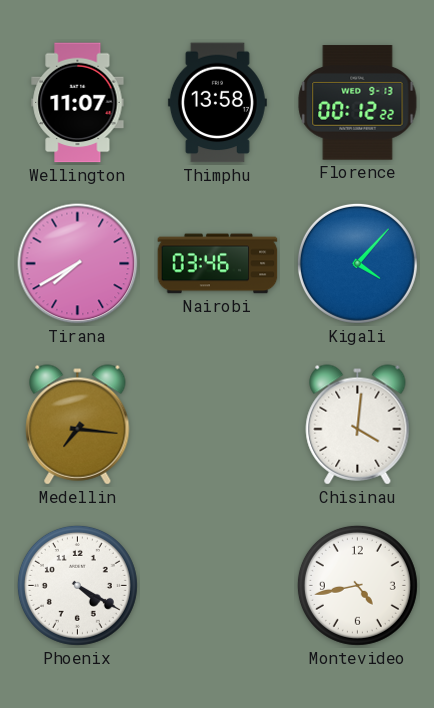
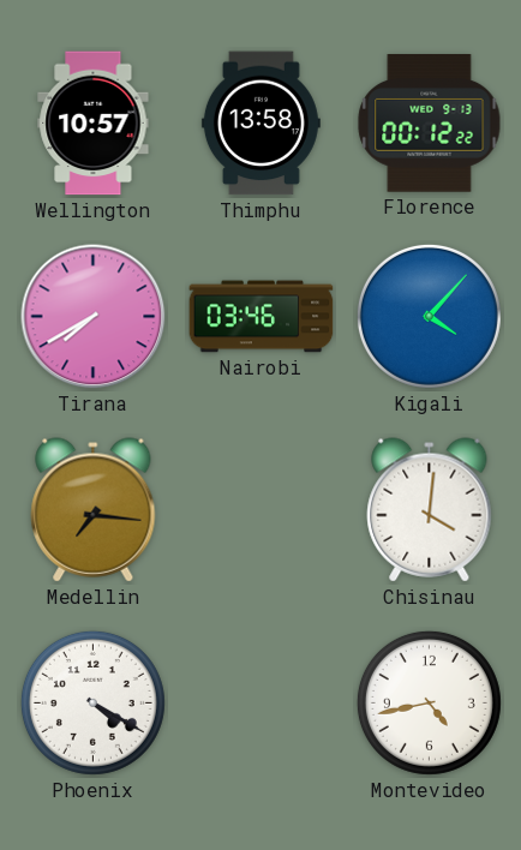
Wellington: 11:07 -> 10:57
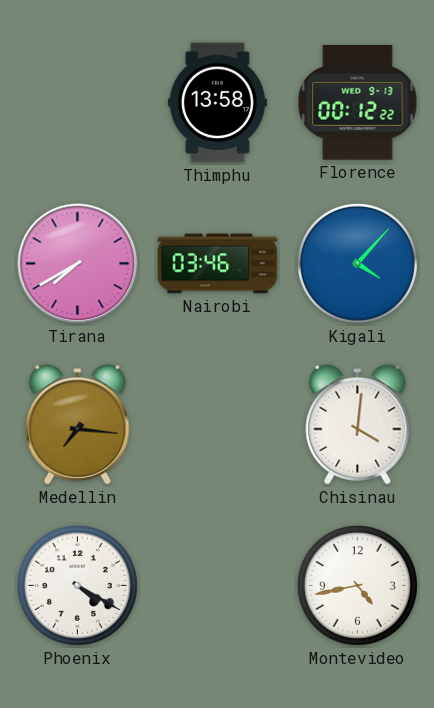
Wellington: 10:57 -> none
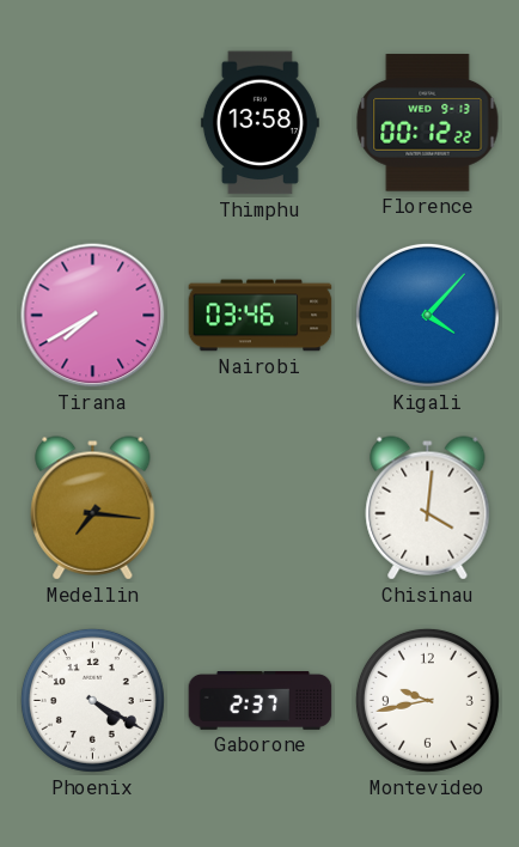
Gaborone: none -> 2:37
Montevideo: 4:43 -> 9:43
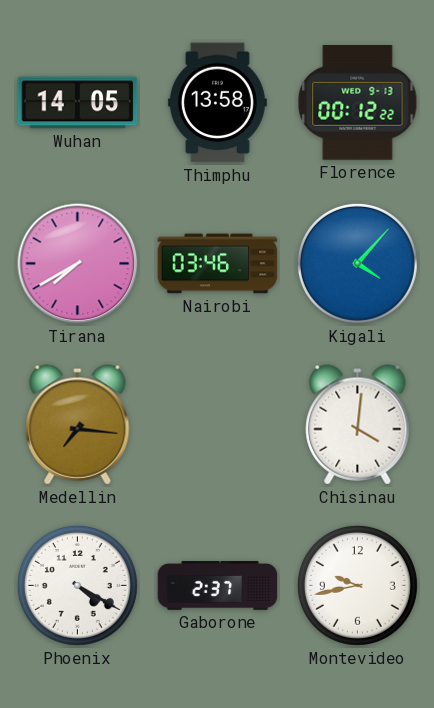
Wuhan: none -> 14:05
